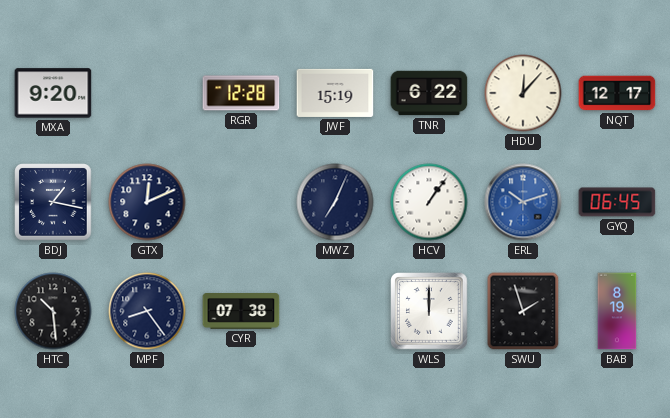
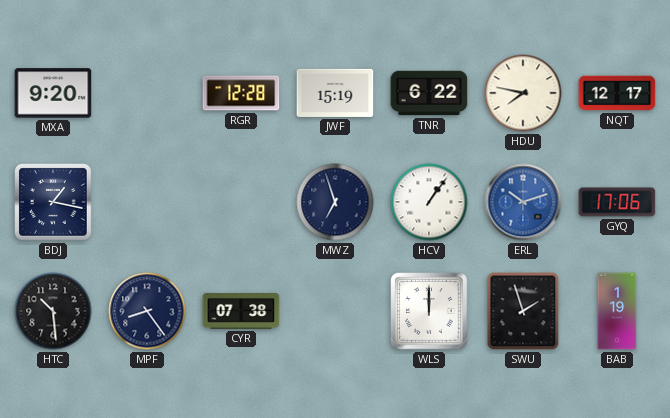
HDU: 12:07 -> 7:47
GTX: 12:11 -> none
MWZ: 7:04 -> 6:57
GYQ: 06:45 -> 17:06
BAB: 8:19 -> 1:19
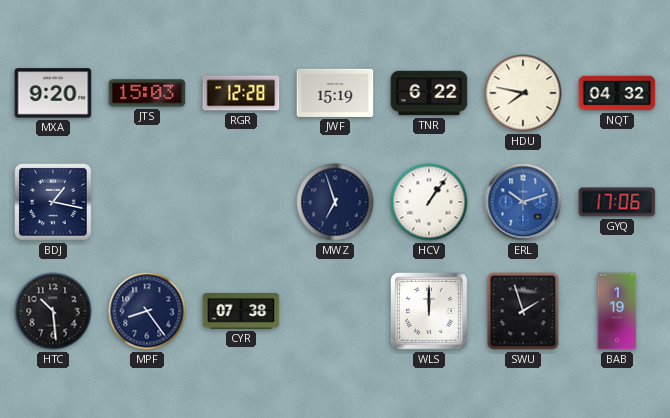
JTS: none -> 15:03
NQT: 12:17 -> 04:32
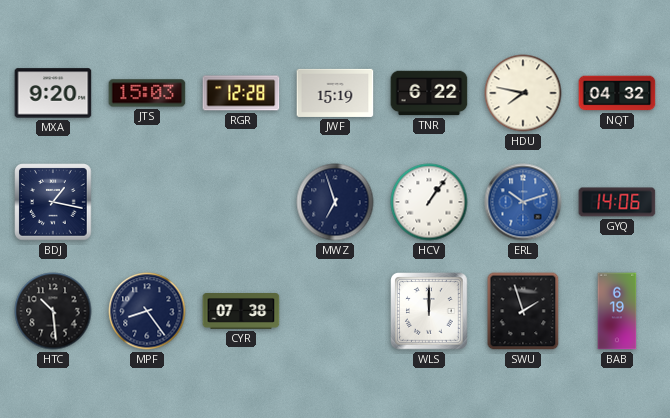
GYQ: 17:06 -> 14:06
BAB: 1:19 -> 6:19
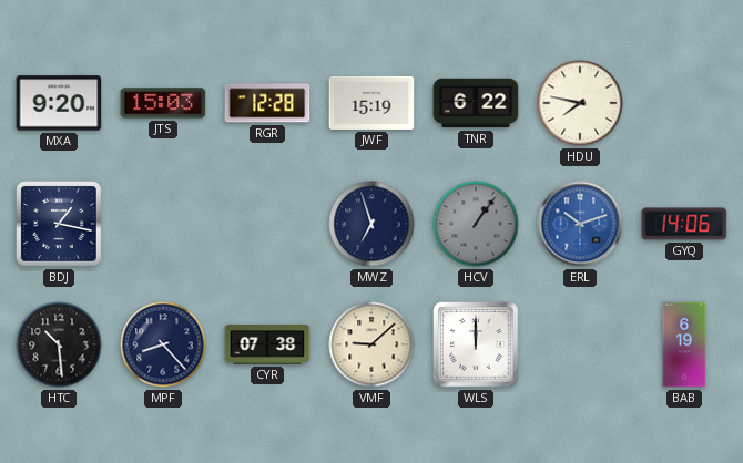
NQT: 04:32 -> none
HCV dial: white -> grey
MPF: 8:24 -> 8:23
VMF: none -> 9:08
SWU: 1:57 -> none
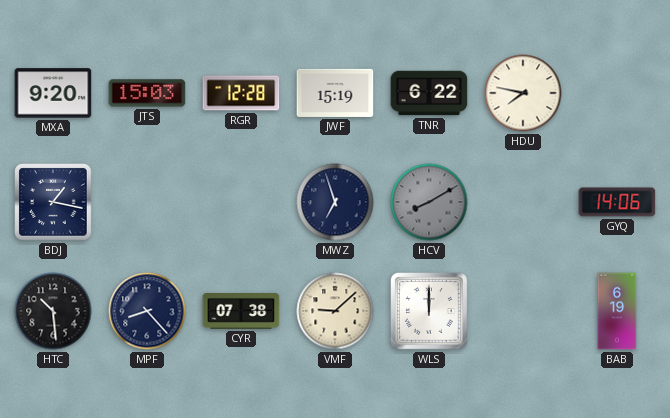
HCV: 1:06 -> 8:10
ERL: 10:12 -> none
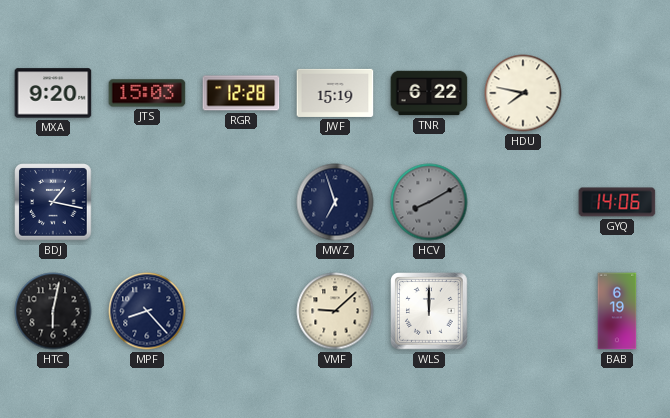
HTC: 10:29 -> 6:02
CYR: 07:38 -> none
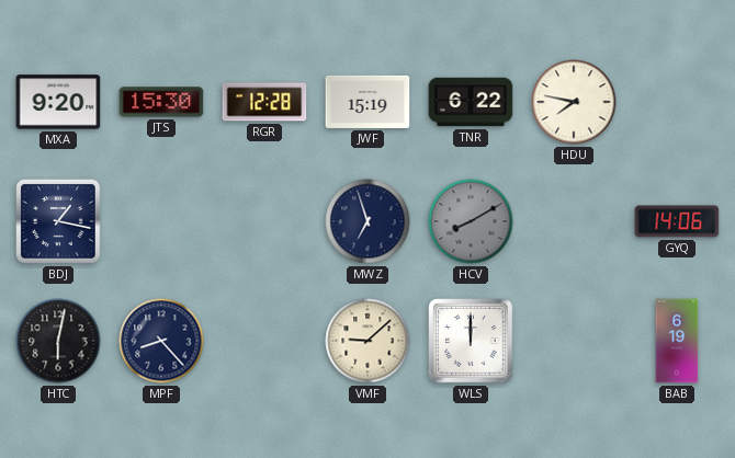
JTS: 15:03 -> 15:30
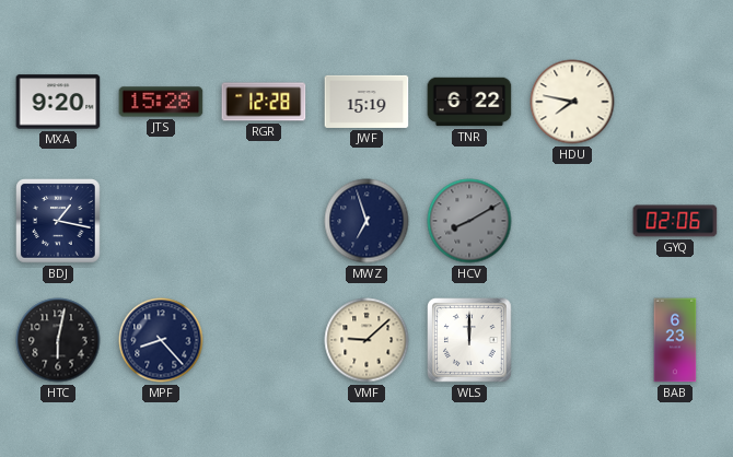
JTS: 15:30 -> 15:28
GYQ: 14:06 -> 02:06
BAB: 6:19 -> 6:23
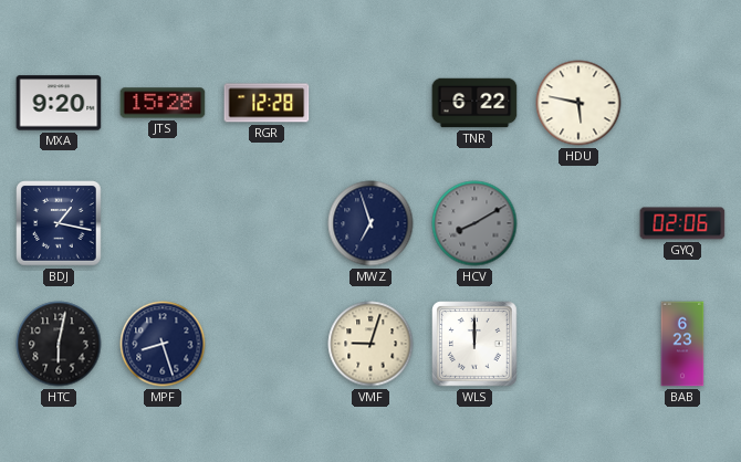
JWF: 15:19 -> none
HDU: 7:47 -> 5:47
MPF: 8:23 -> 8:27
VMF: 9:08 -> 9:03
